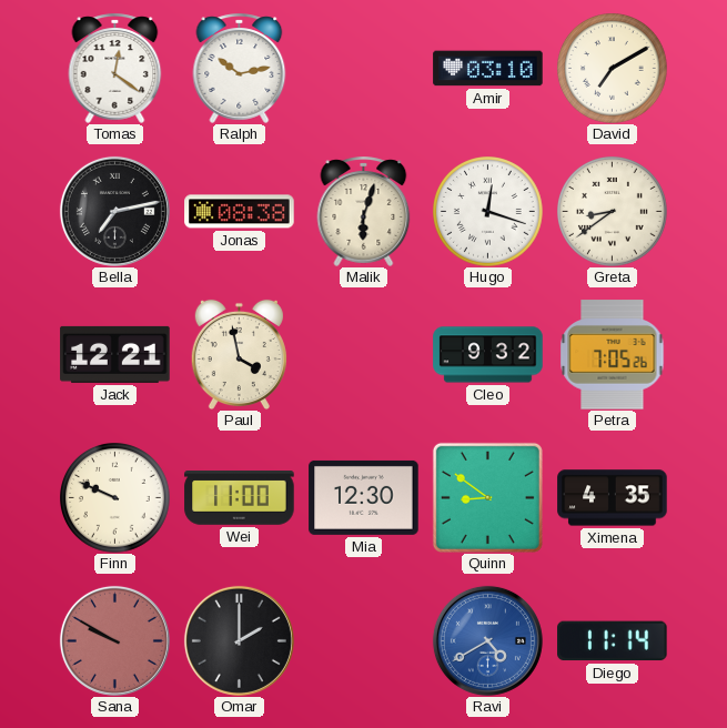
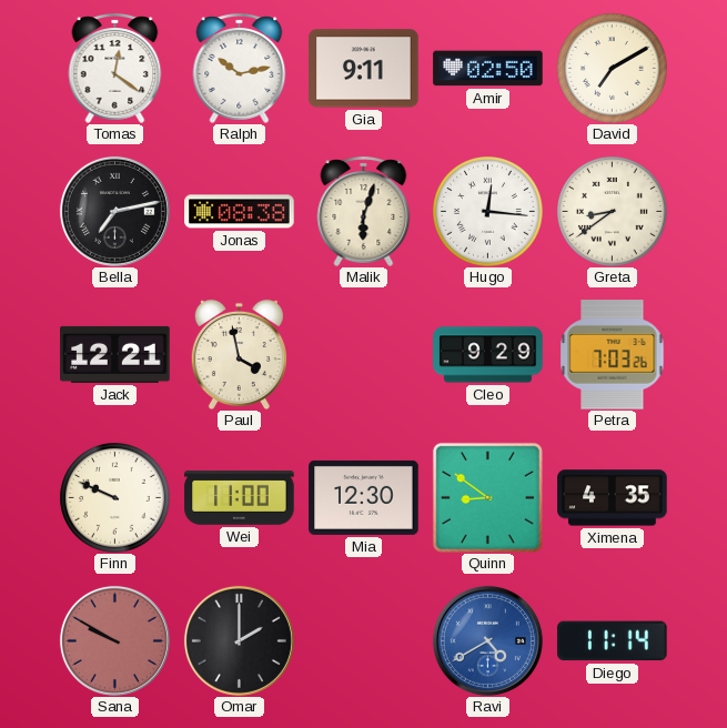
Gia: none -> 9:11
Amir: 03:10 -> 02:50
Hugo: 12:18 -> 12:16
Cleo: 9:32 -> 9:29
Petra: 7:05 -> 7:03
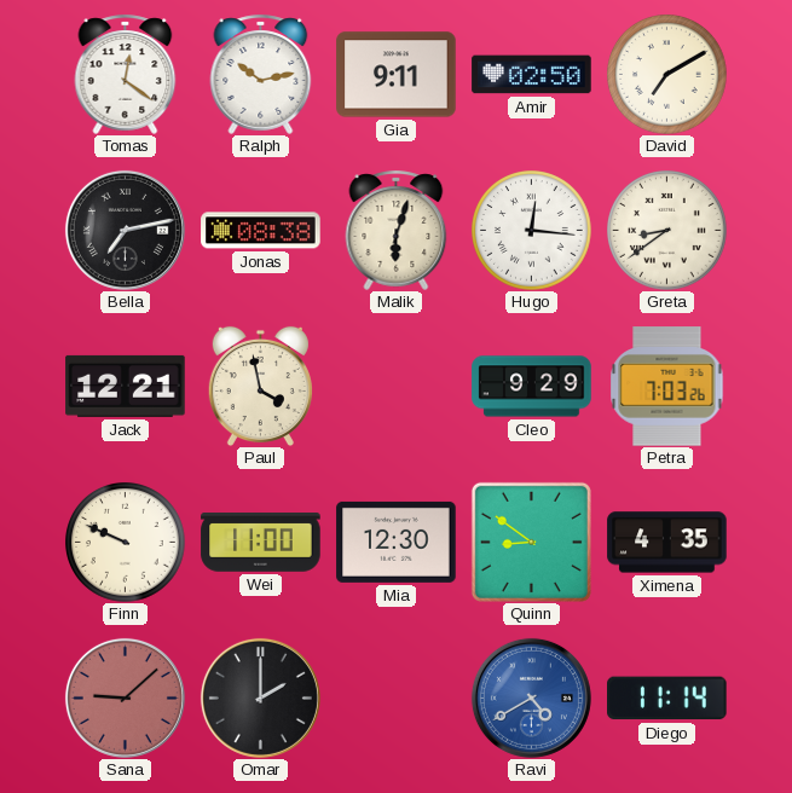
Sana: 9:50 -> 9:08
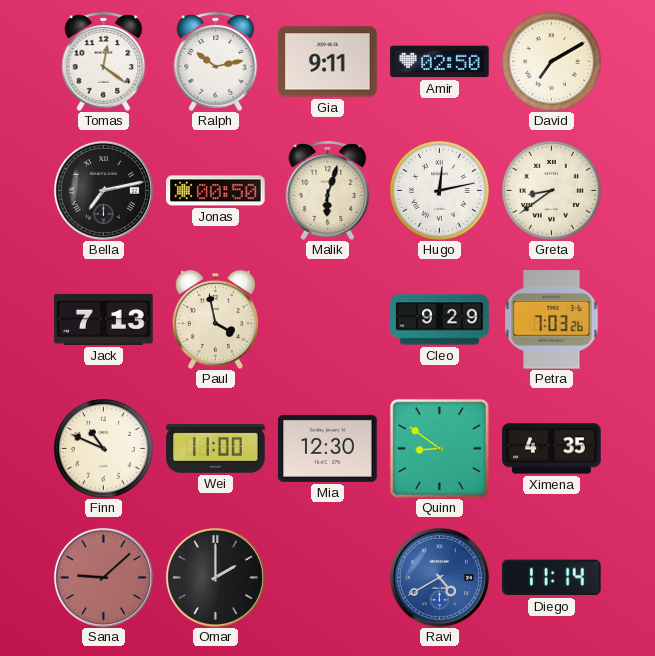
Jonas: 08:38 -> 00:50
Hugo: 12:16 -> 12:13
Jack: 12:21 -> 7:13
Finn: 9:49 -> 10:49
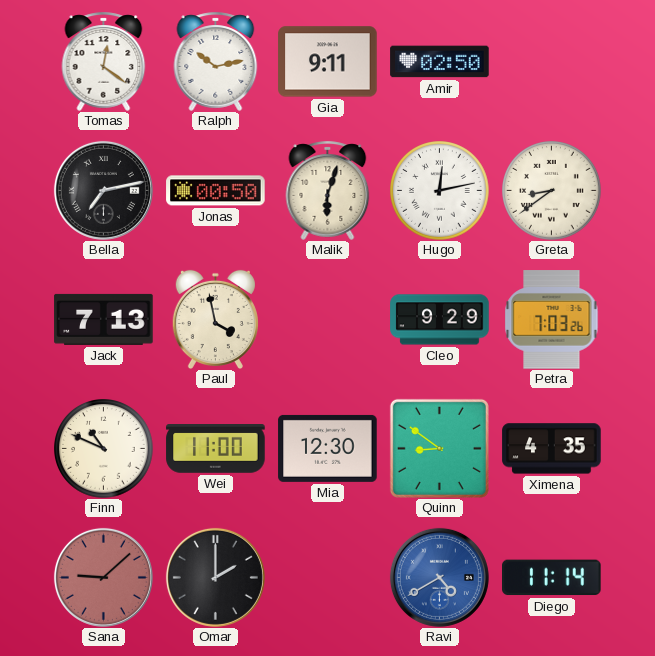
David: 7:10 -> none
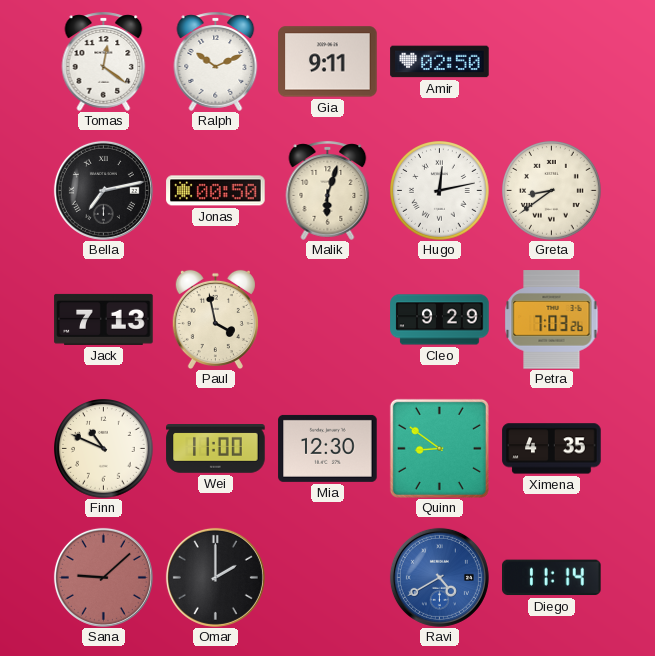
Ralph: 10:13 -> 10:11
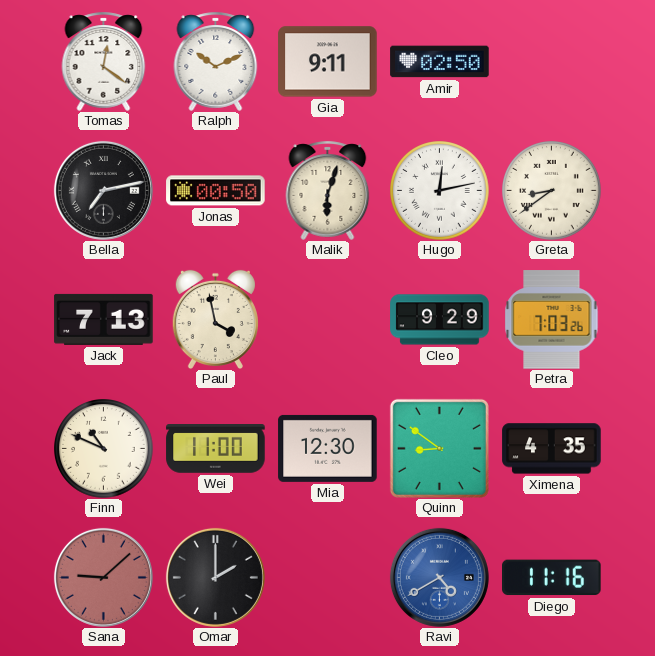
Diego: 11:14 -> 11:16
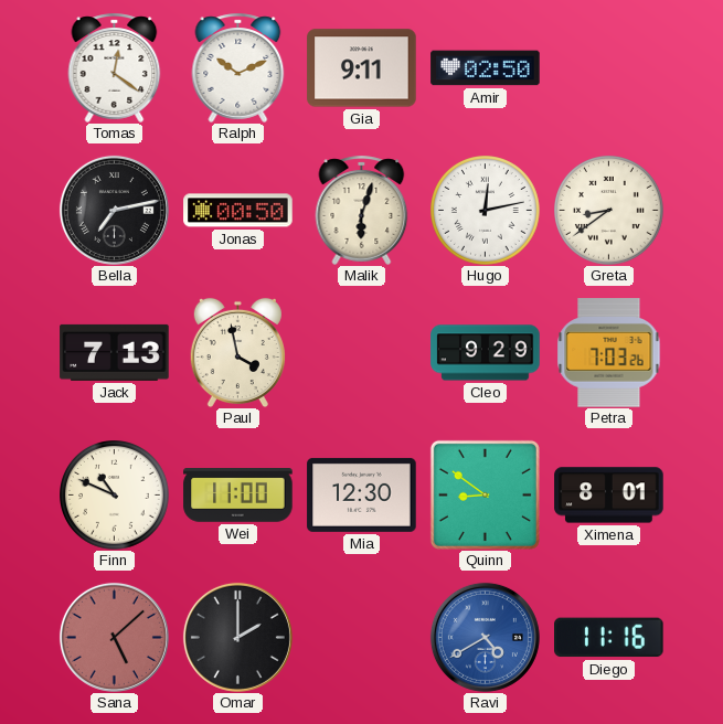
Ximena: 4:35 -> 8:01
Sana: 9:08 -> 5:08
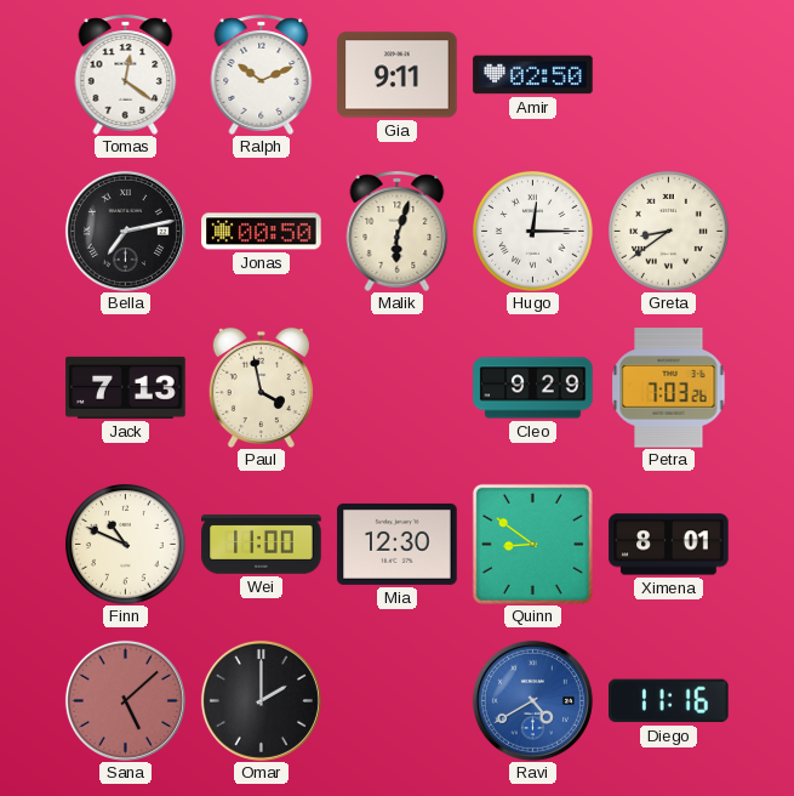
Hugo: 12:13 -> 12:15
